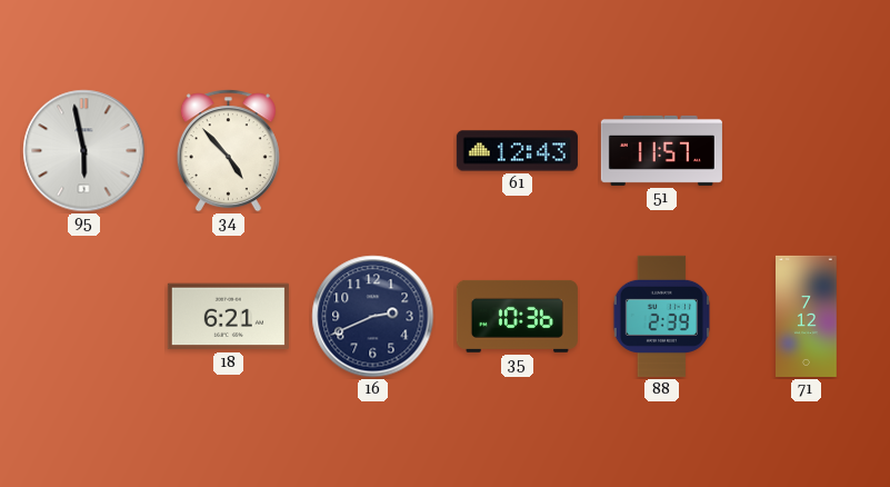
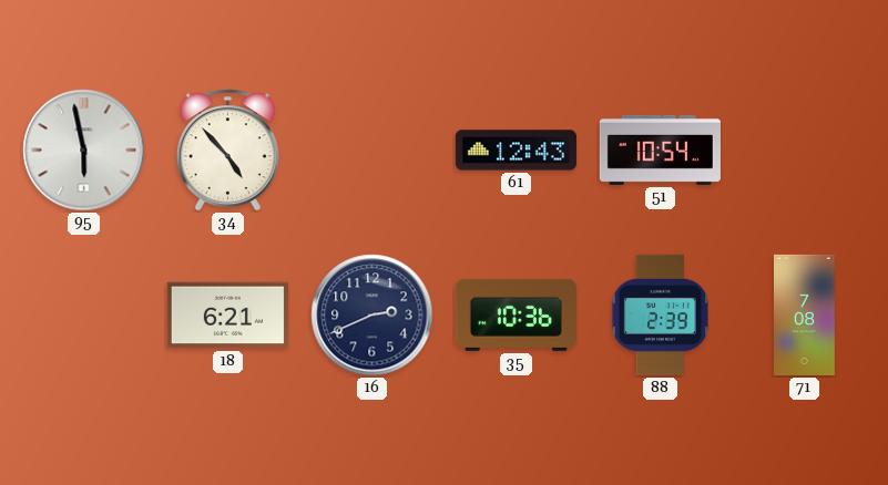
51: 11:57 -> 10:54
71: 7:12 -> 7:08
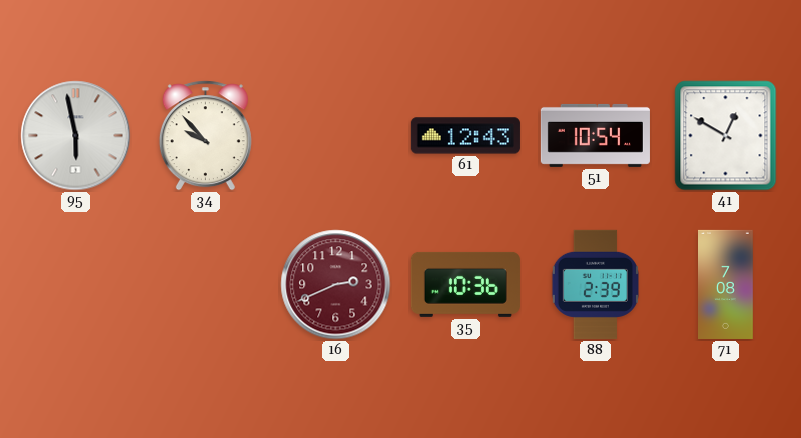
34: 4:53 -> 9:53
41: none -> 12:50
18: 6:21 -> none
16 dial: navy -> burgundy
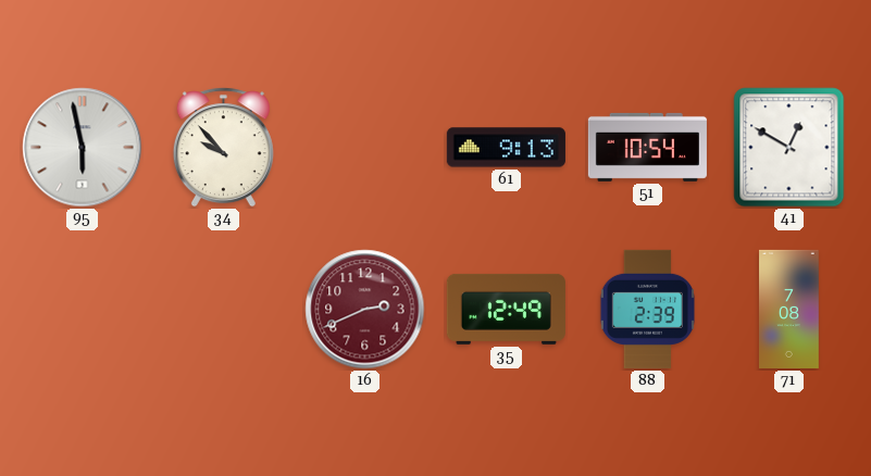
61: 12:43 -> 9:13
35: 10:36 -> 12:49
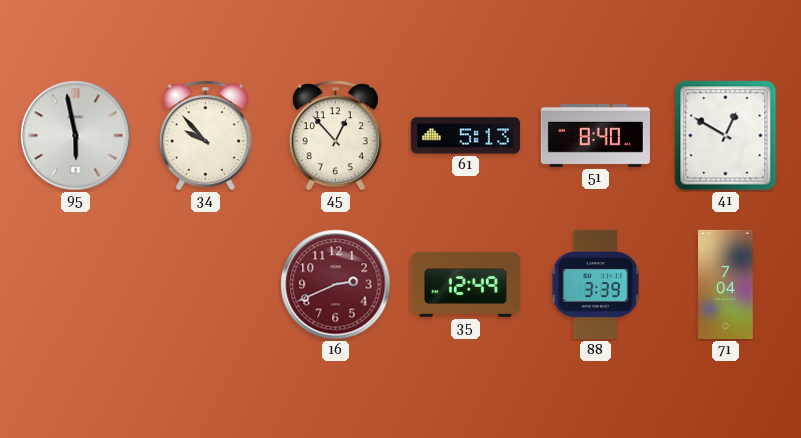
45: none -> 12:53
61: 9:13 -> 5:13
51: 10:54 -> 8:40
88: 2:39 -> 3:39
71: 7:08 -> 7:04
